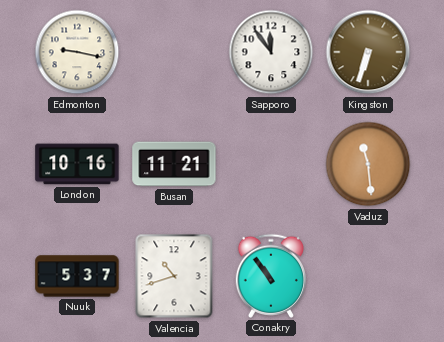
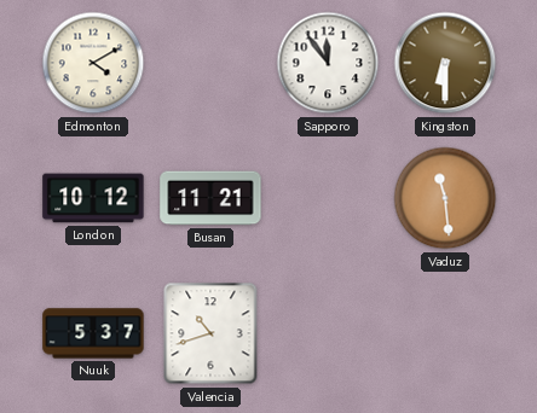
Edmonton: 9:17 -> 4:10
Kingston: 6:33 -> 6:30
London: 10:16 -> 10:12
Conakry: 10:54 -> none
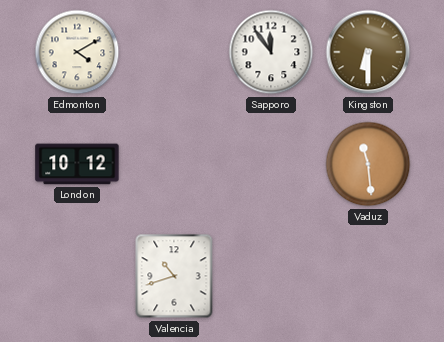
Busan: 11:21 -> none
Nuuk: 5:37 -> none
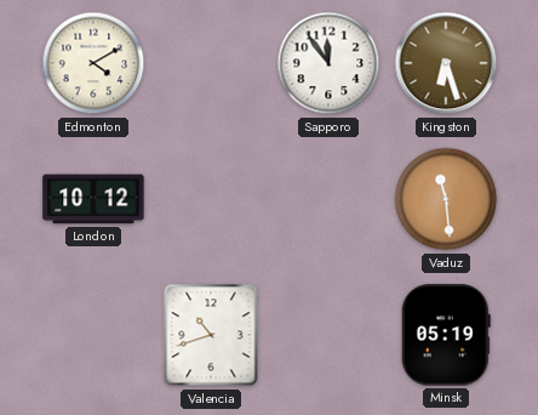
Kingston: 6:30 -> 6:27
Minsk: none -> 05:19
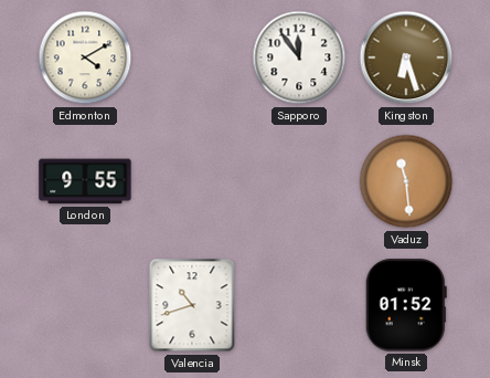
London: 10:12 -> 9:55
Minsk: 05:19 -> 01:52
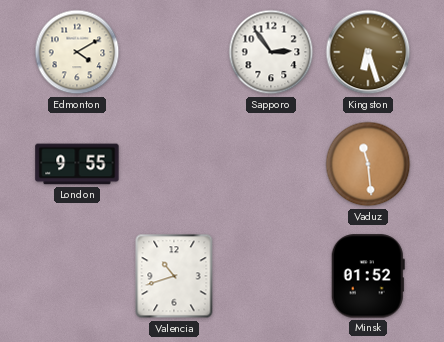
Sapporo: 11:54 -> 2:54
